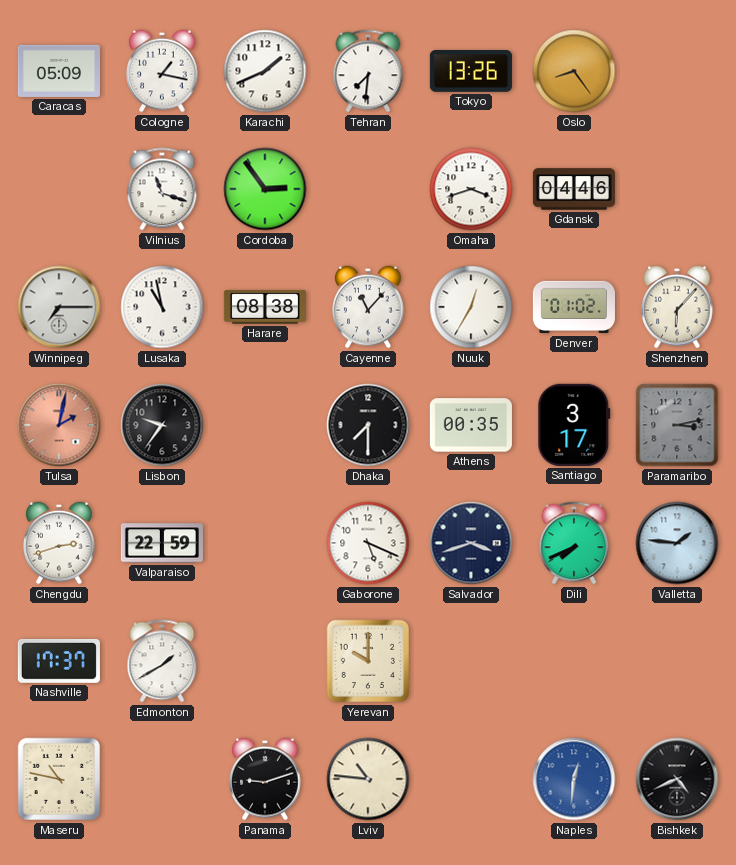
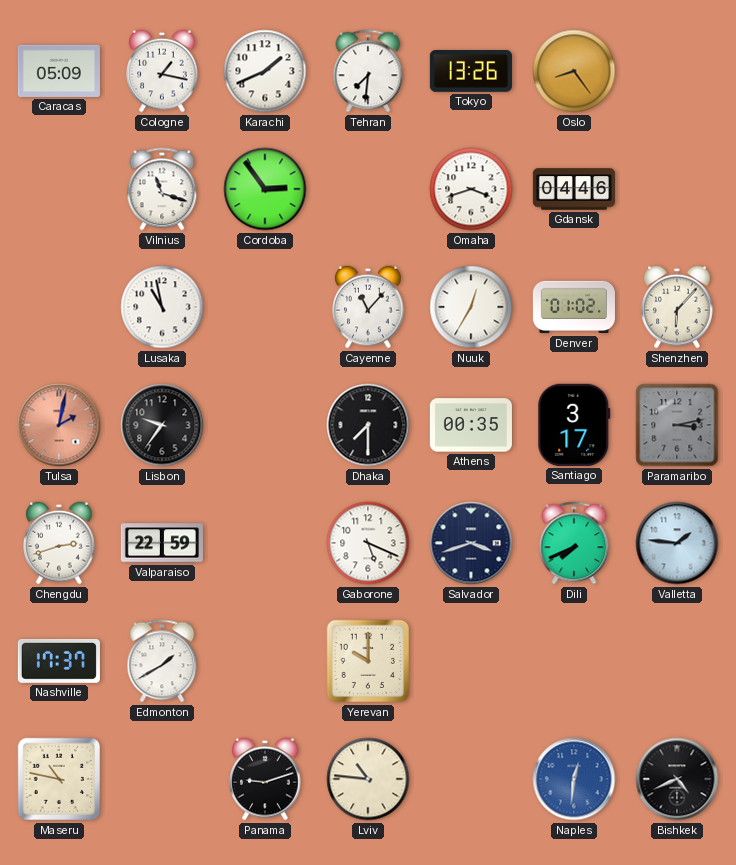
Winnipeg: 7:15 -> none
Harare: 08:38 -> none
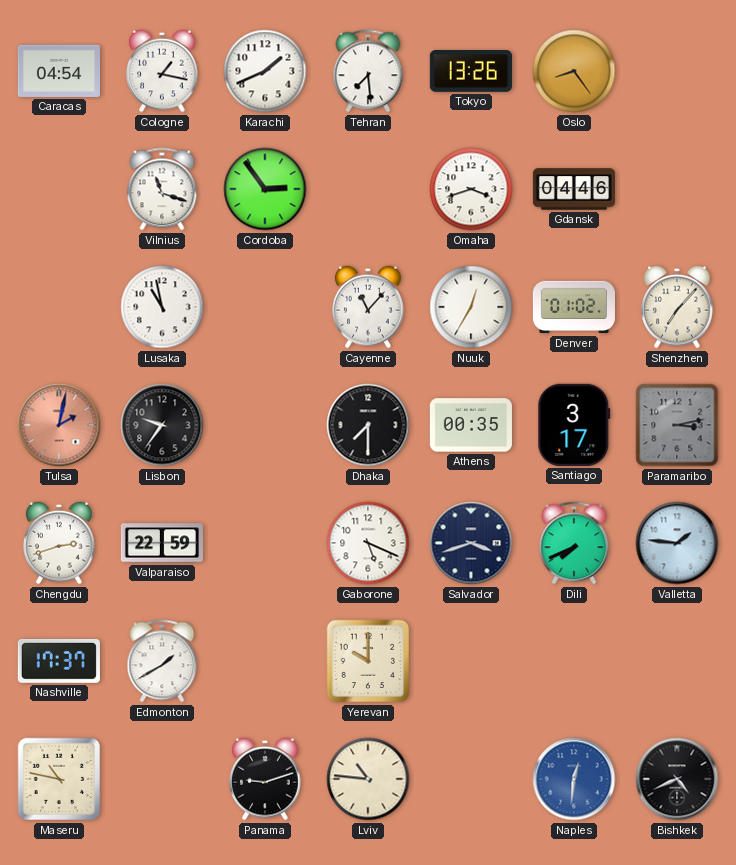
Caracas: 05:09 -> 04:54
Tehran: 7:31 -> 7:29
Shenzhen: 6:07 -> 7:07
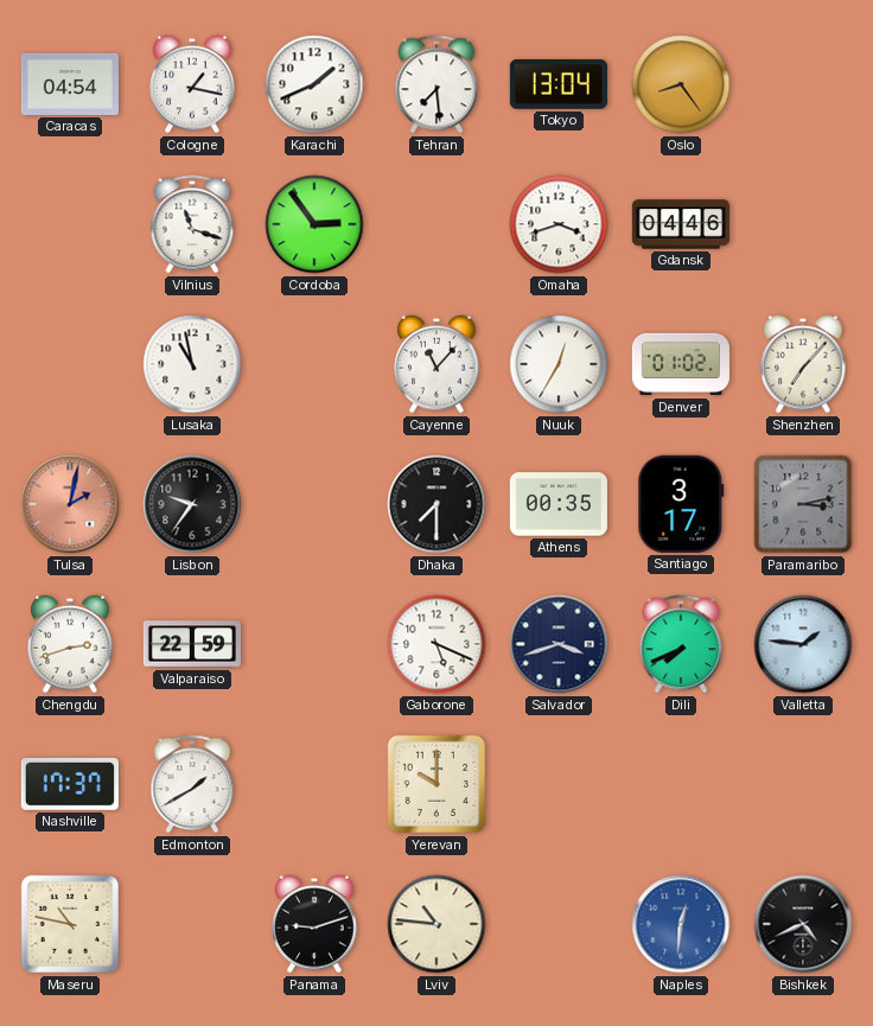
Tokyo: 13:26 -> 13:04
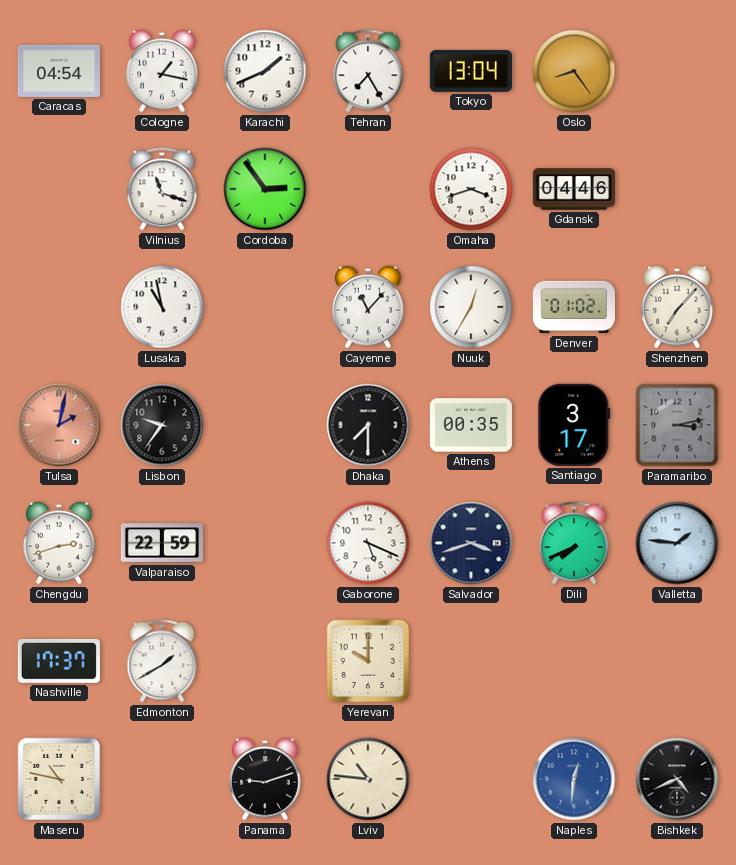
Tehran: 7:29 -> 7:25
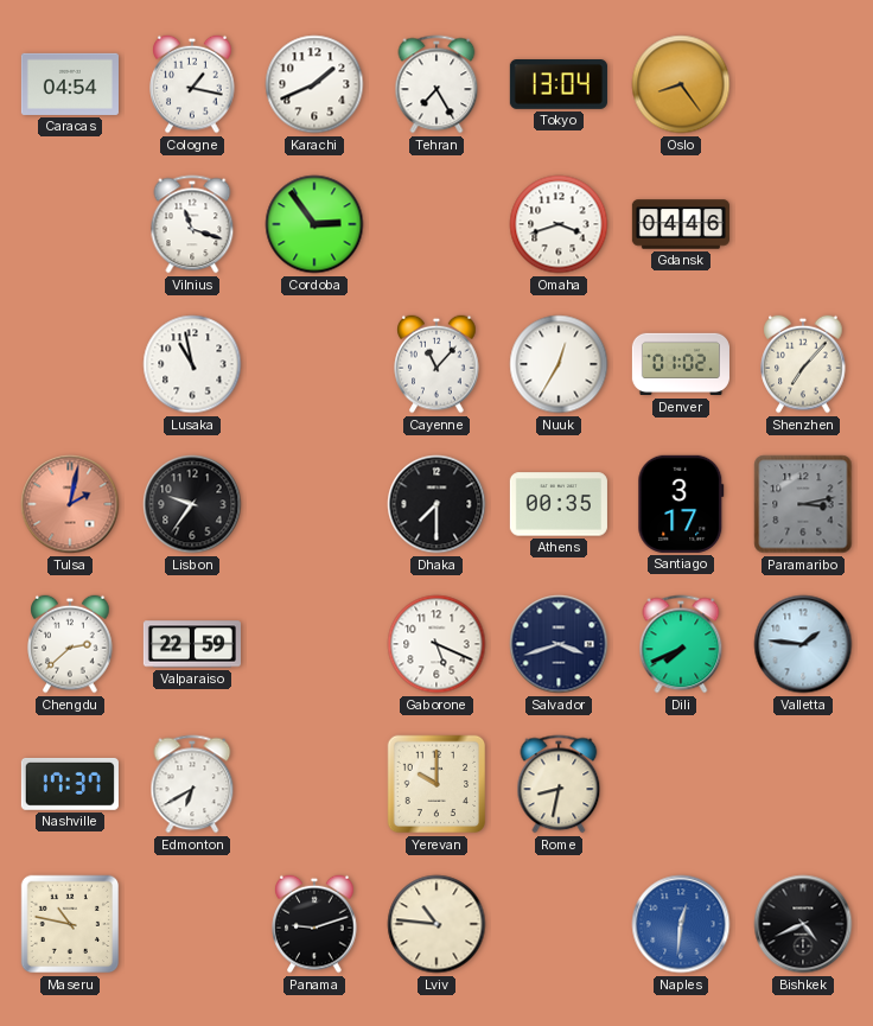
Chengdu: 2:42 -> 2:38
Edmonton: 1:40 -> 6:40
Rome: none -> 8:32
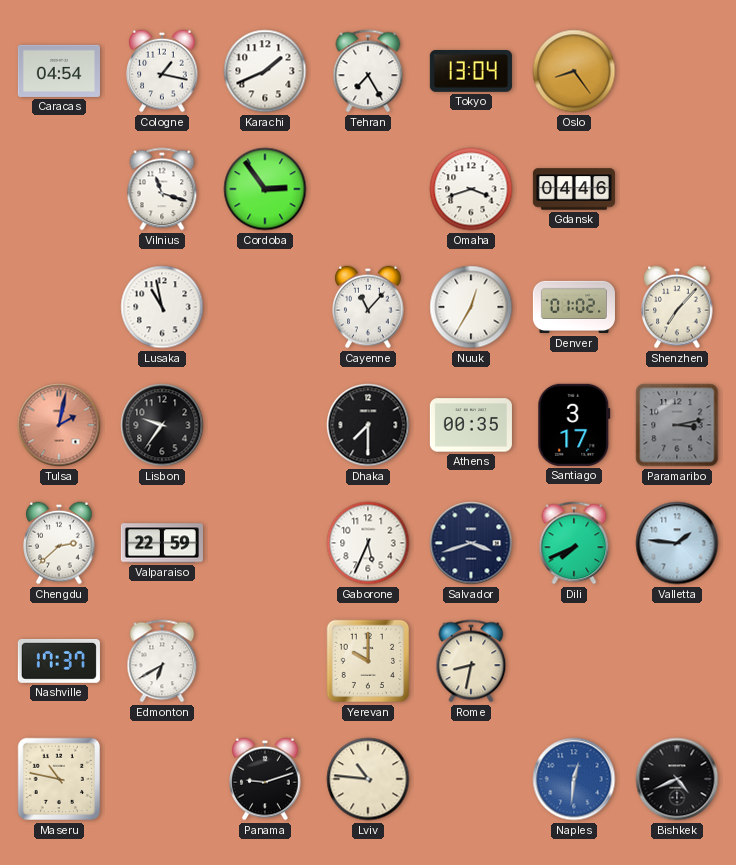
Gaborone: 5:19 -> 5:34
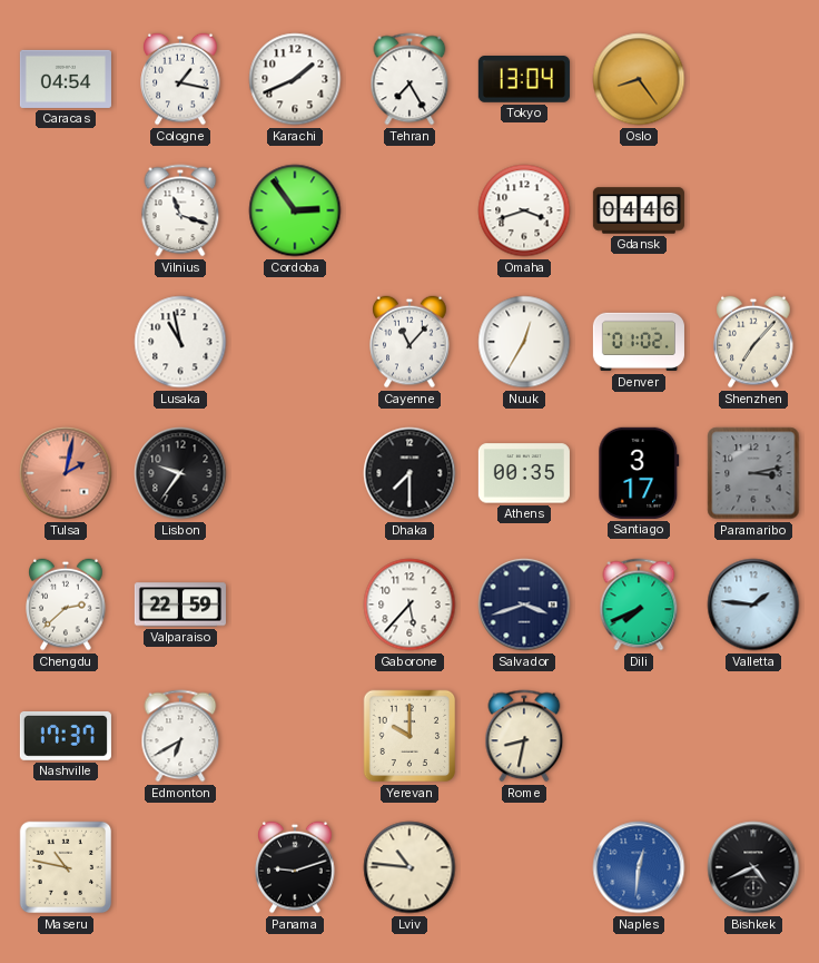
Gaborone: 5:34 -> 5:37
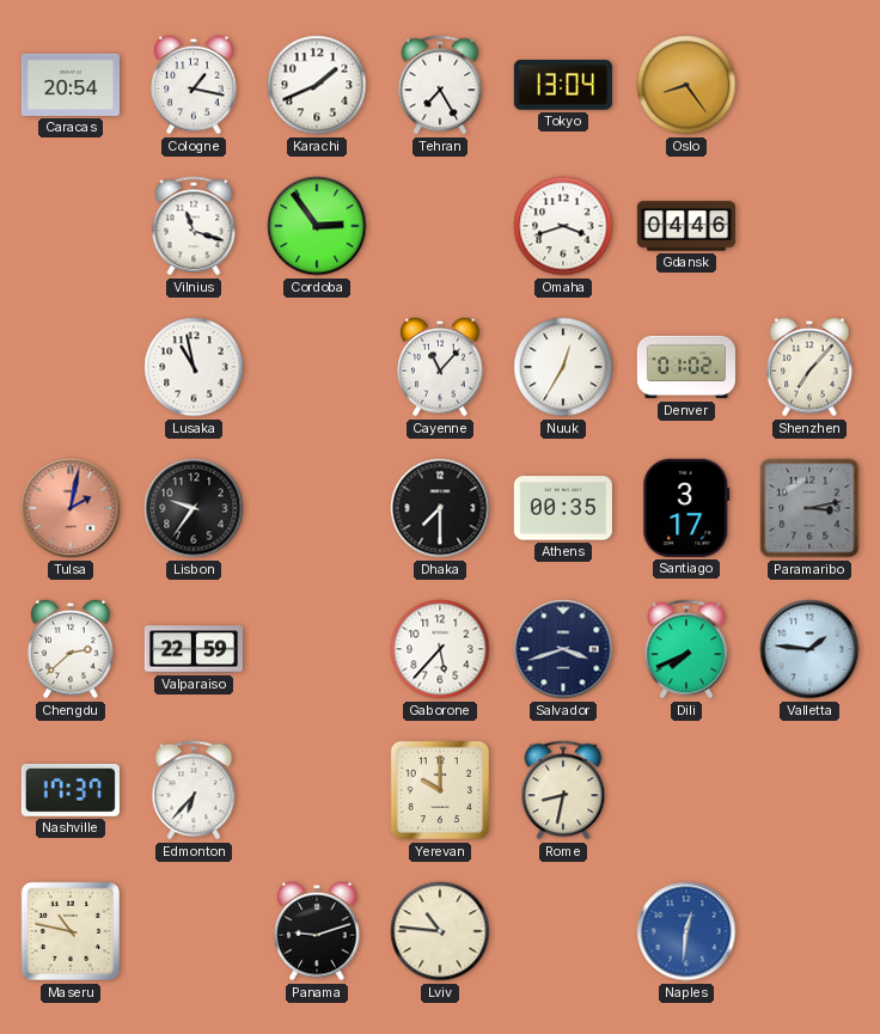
Caracas: 04:54 -> 20:54
Edmonton: 6:40 -> 6:37
Bishkek: 4:41 -> none
